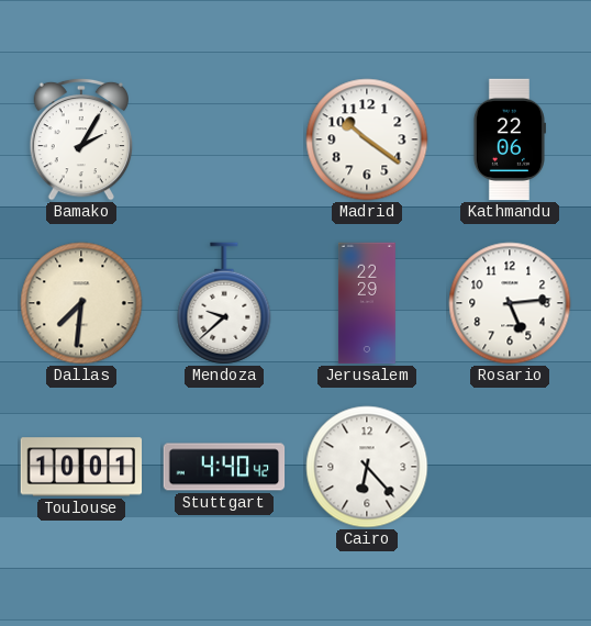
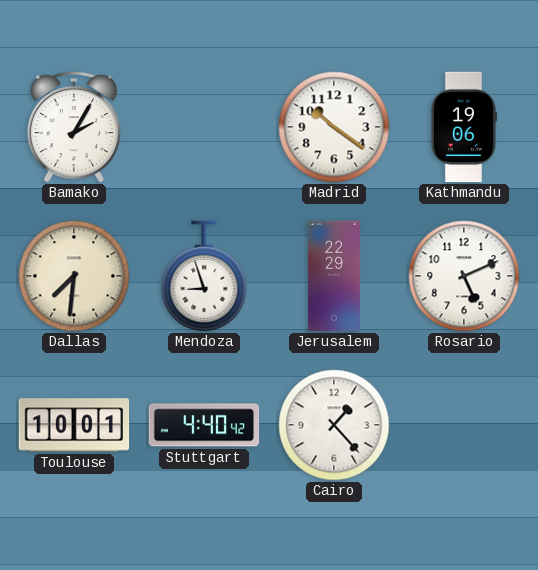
Kathmandu: 22:06 -> 19:06
Mendoza: 9:38 -> 8:57
Rosario: 5:14 -> 5:11
Cairo: 6:23 -> 1:23
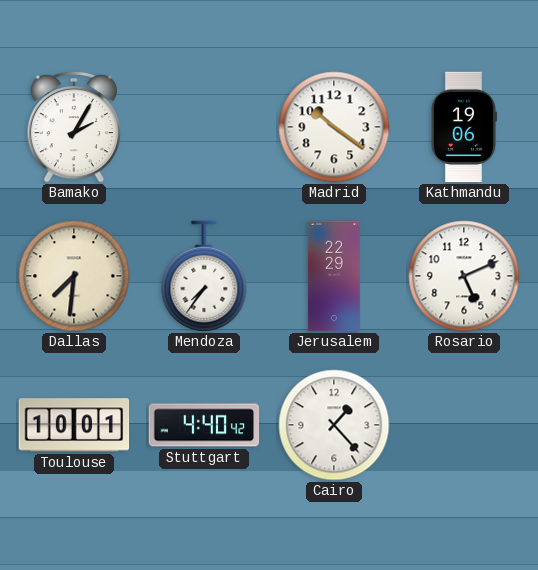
Mendoza: 8:57 -> 7:36
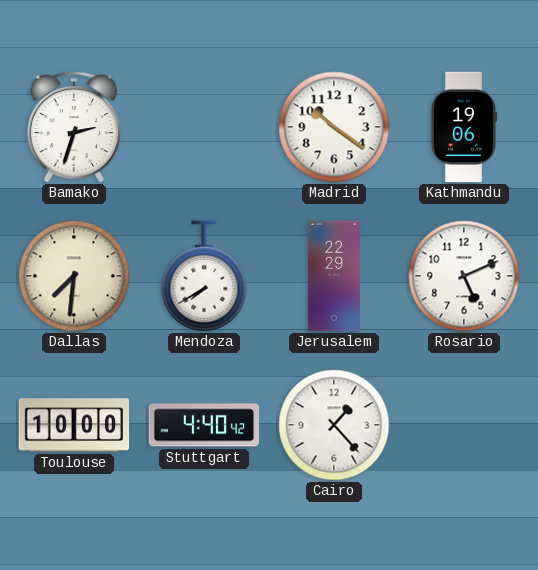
Bamako: 2:05 -> 2:33
Mendoza: 7:36 -> 7:40
Toulouse: 10:01 -> 10:00
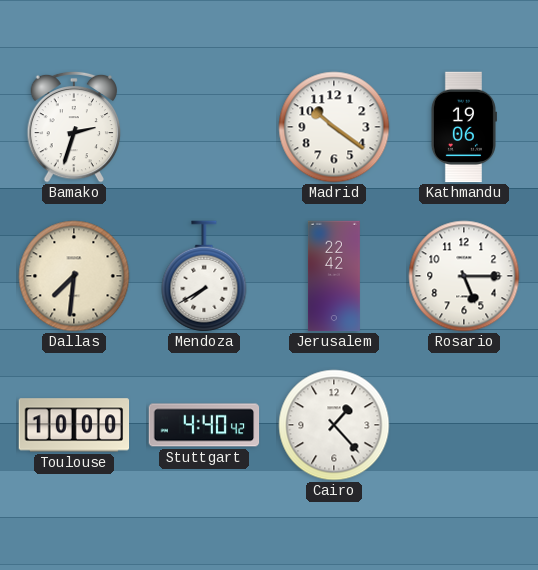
Jerusalem: 22:29 -> 22:42
Rosario: 5:11 -> 5:15
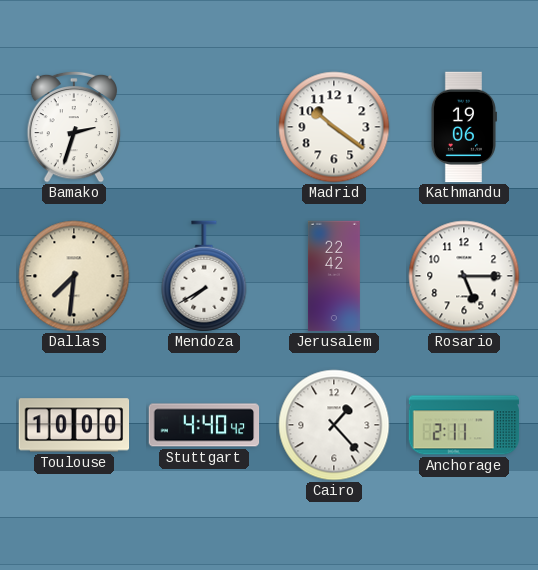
Anchorage: none -> 2:11
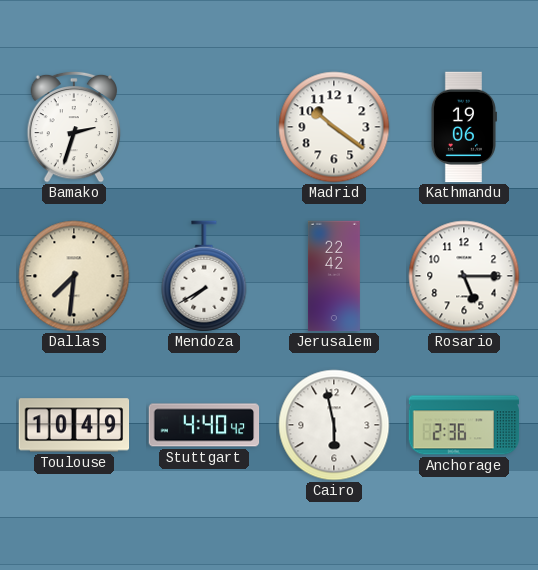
Toulouse: 10:00 -> 10:49
Cairo: 1:23 -> 5:58
Anchorage: 2:11 -> 2:36
